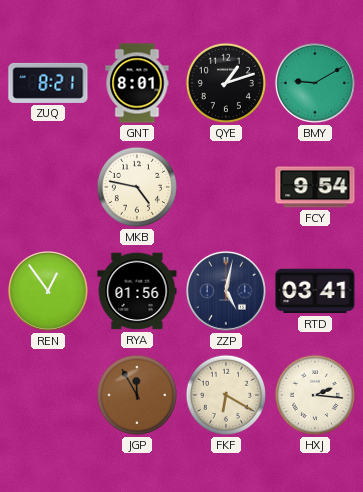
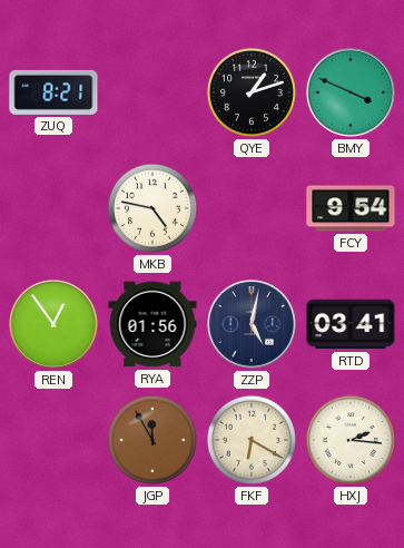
GNT: 8:01 -> none
BMY: 9:10 -> 3:49
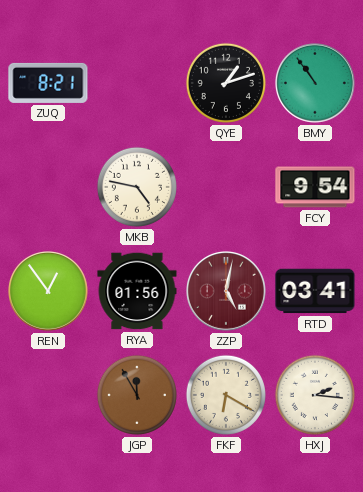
BMY: 3:49 -> 10:54
ZZP dial: navy -> burgundy
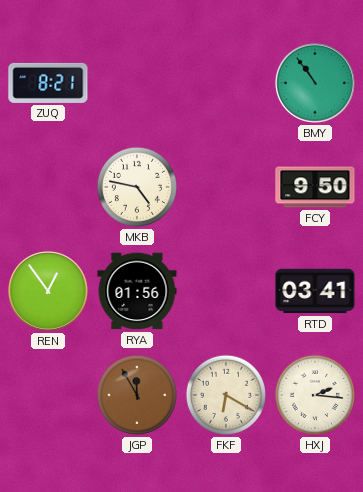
QYE: 1:12 -> none
FCY: 9:54 -> 9:50
ZZP: 5:02 -> none
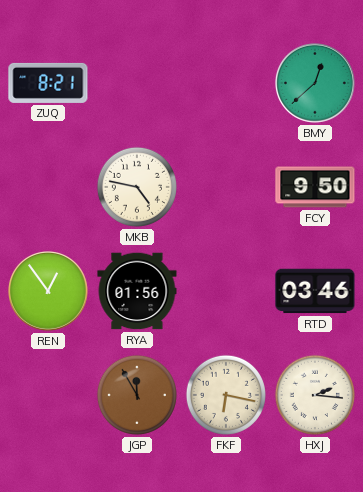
BMY: 10:54 -> 12:38
RTD: 03:41 -> 03:46
FKF: 6:20 -> 6:17
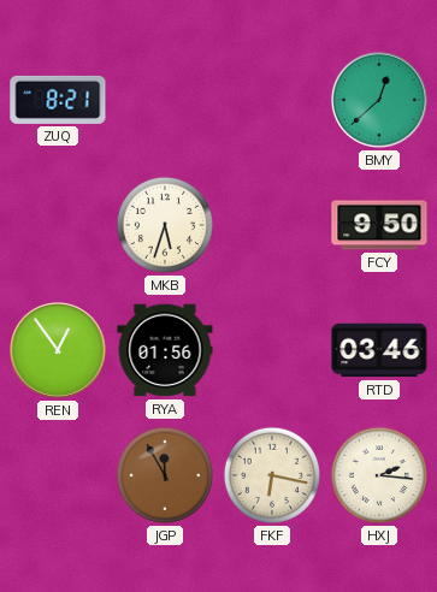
MKB: 4:47 -> 5:33
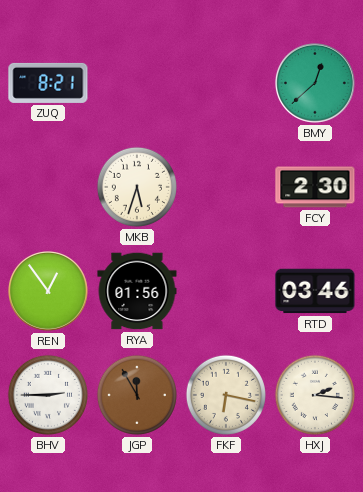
FCY: 9:50 -> 2:30
BHV: none -> 2:45
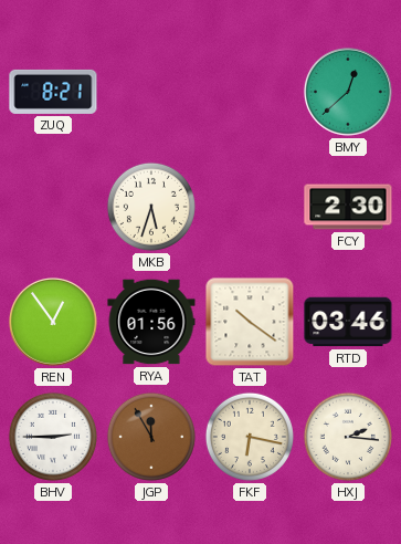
TAT: none -> 10:21
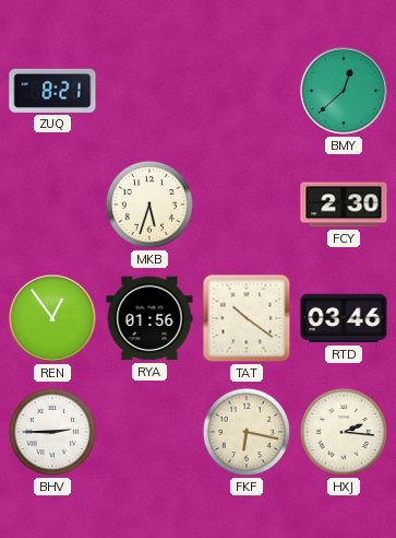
JGP: 11:55 -> none
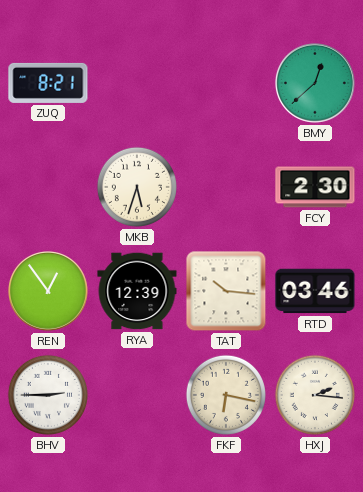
RYA: 01:56 -> 12:39
TAT: 10:21 -> 10:16
